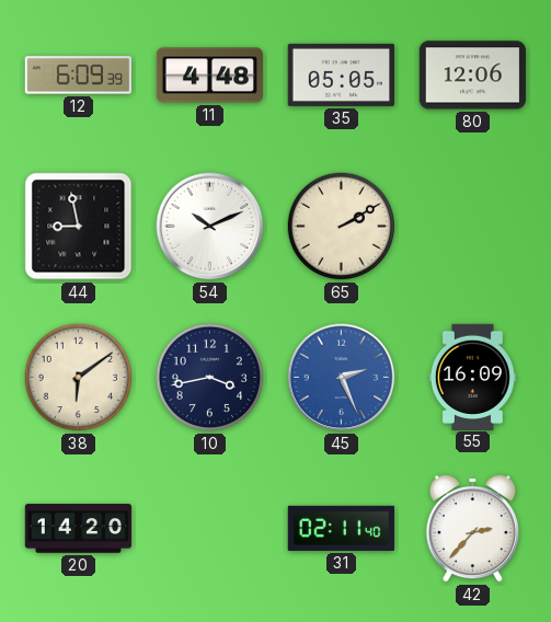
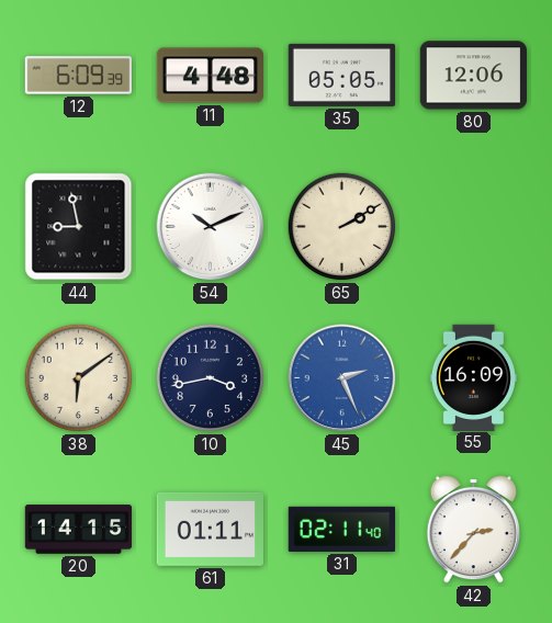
20: 14:20 -> 14:15
61: none -> 01:11
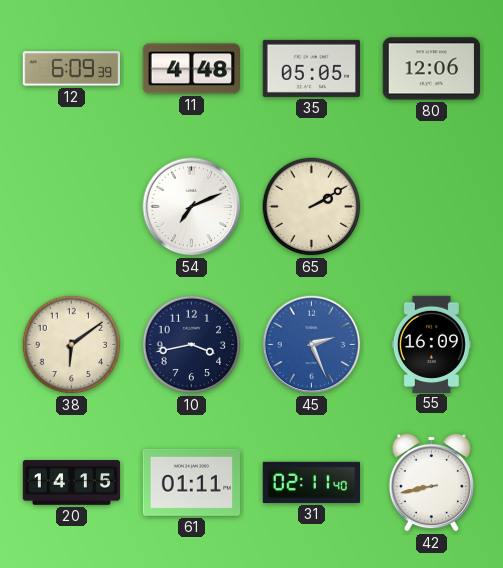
44: 8:58 -> none
54: 10:11 -> 7:11
42: 2:37 -> 8:43
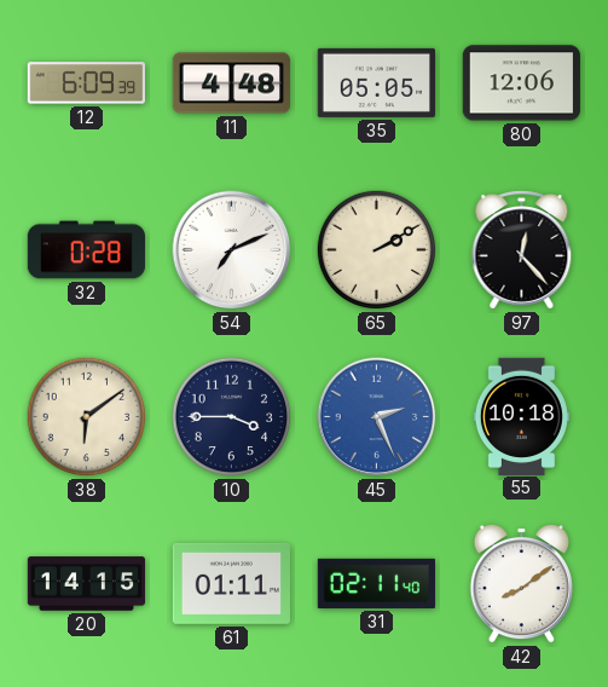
32: none -> 0:28
97: none -> 12:23
10: 3:43 -> 3:45
55: 16:09 -> 10:18
42: 8:43 -> 8:09
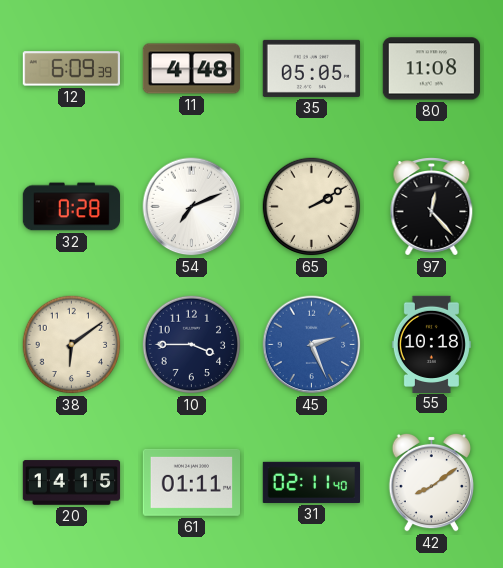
80: 12:06 -> 11:08
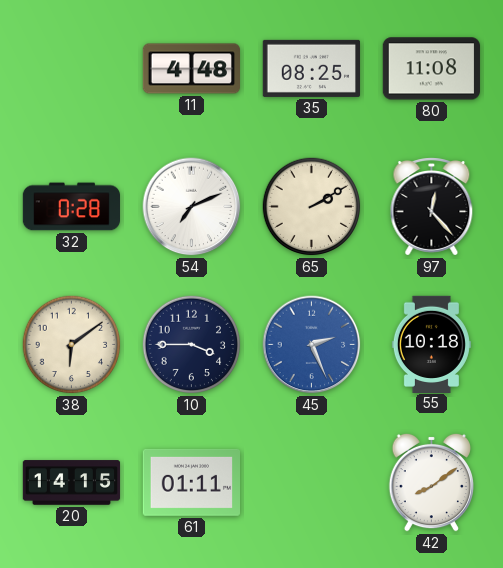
12: 6:09 -> none
35: 05:05 -> 08:25
31: 02:11 -> none
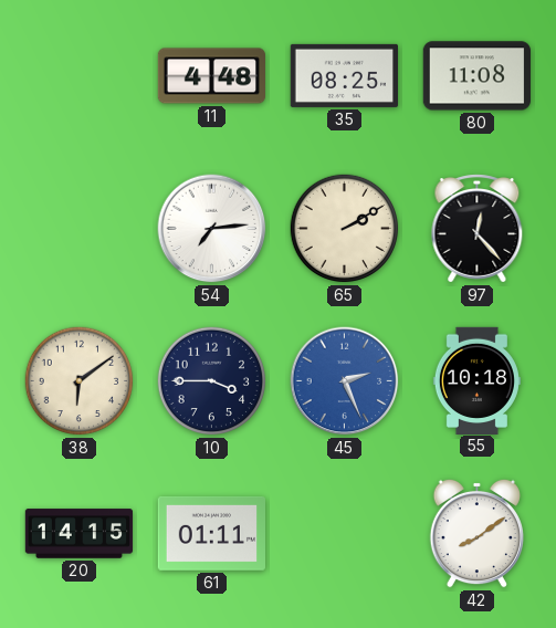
32: 0:28 -> none
54: 7:11 -> 7:14
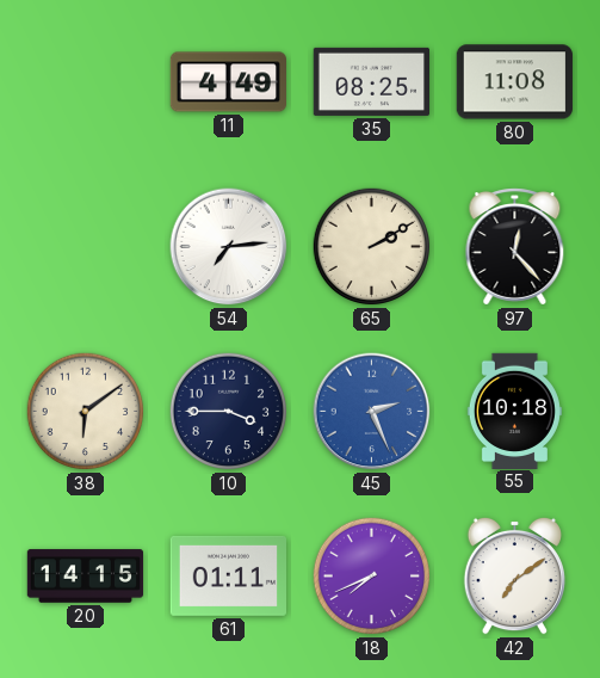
11: 4:48 -> 4:49
18: none -> 7:41
42: 8:09 -> 7:09
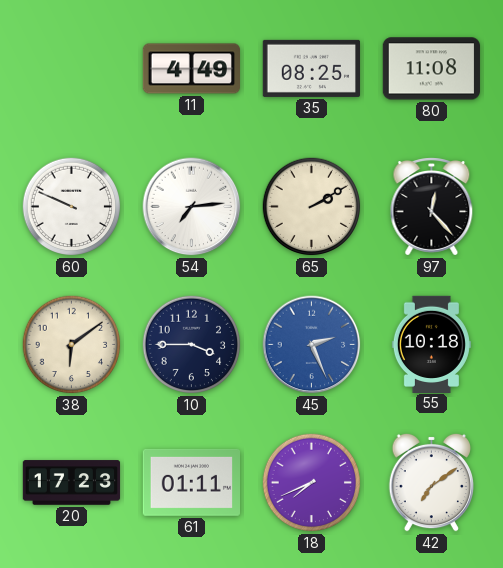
60: none -> 9:49
20: 14:15 -> 17:23
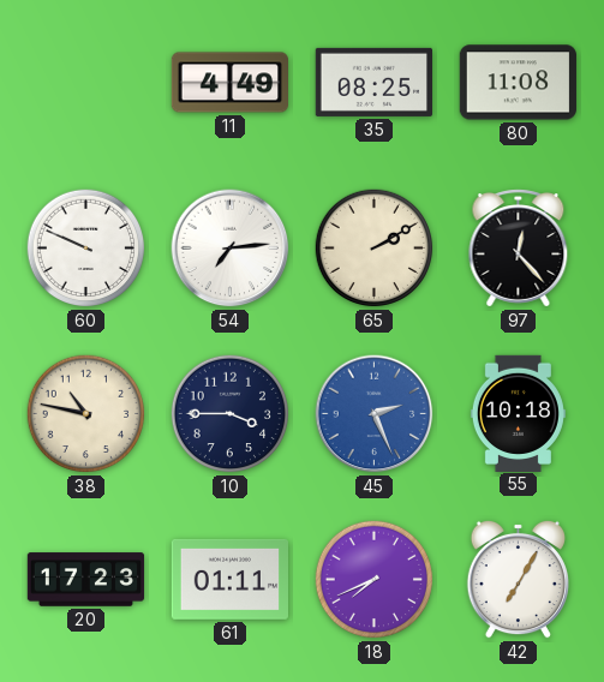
38: 6:09 -> 10:47
42: 7:09 -> 7:05
